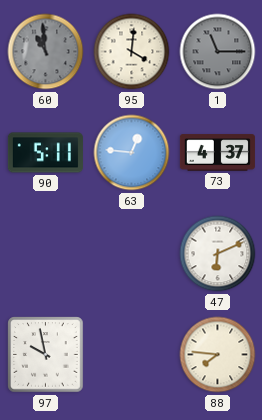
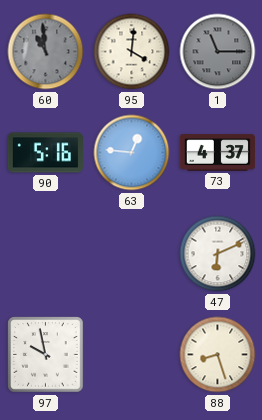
90: 5:11 -> 5:16
88: 7:46 -> 8:27
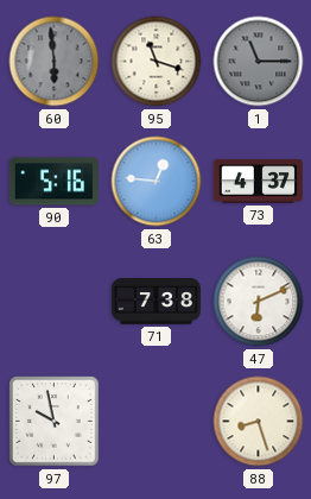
60: 10:59 -> 5:59
95: 4:01 -> 11:18
71: none -> 7:38
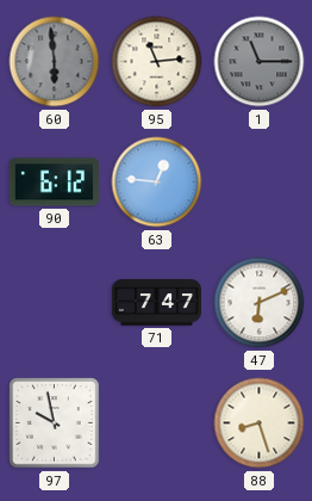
95: 11:18 -> 11:14
90: 5:16 -> 6:12
73: 4:37 -> none
71: 7:38 -> 7:47
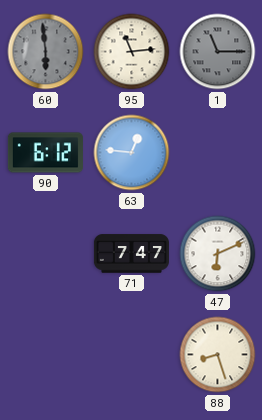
97: 9:58 -> none
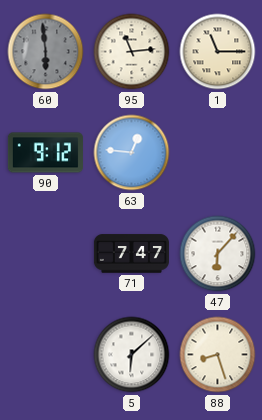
1 dial: grey -> cream
90: 6:12 -> 9:12
47: 6:11 -> 6:07
5: none -> 6:08
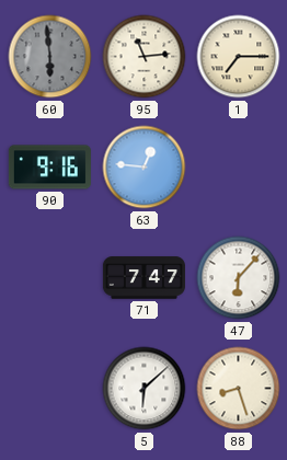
1: 11:15 -> 7:15
90: 9:12 -> 9:16
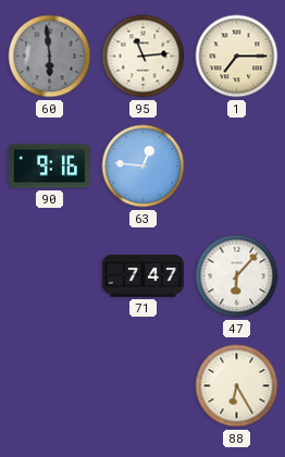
5: 6:08 -> none
88: 8:27 -> 6:25
